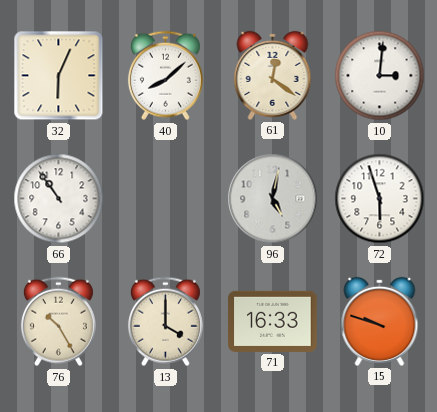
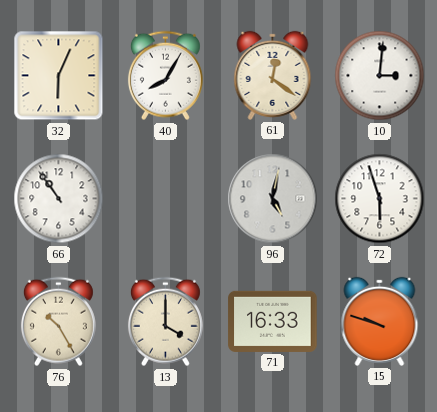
40: 8:08 -> 8:05
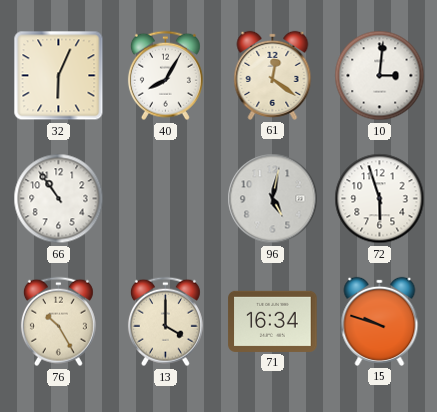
71: 16:33 -> 16:34
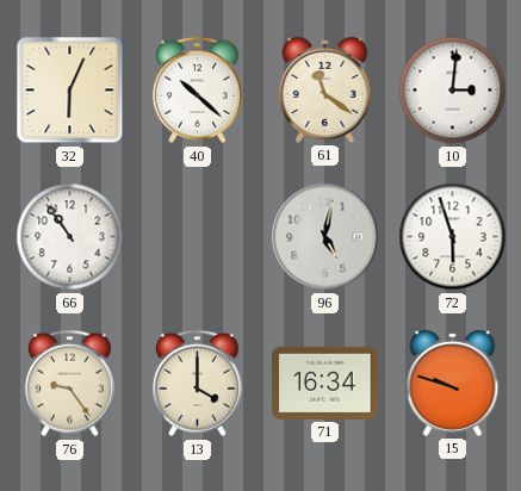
40: 8:05 -> 10:22
61: 12:21 -> 11:21
76: 10:25 -> 9:24
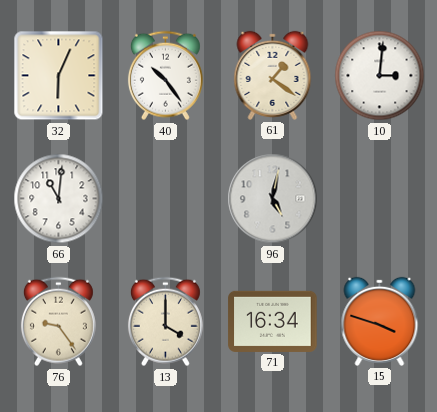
40: 10:22 -> 10:24
61: 11:21 -> 1:21
66: 10:54 -> 11:01
72: 5:57 -> none
15: 9:48 -> 3:48
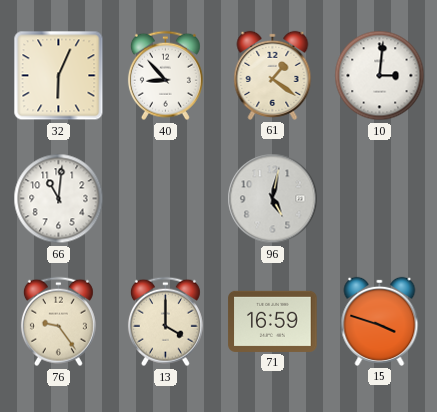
40: 10:24 -> 8:53
71: 16:34 -> 16:59
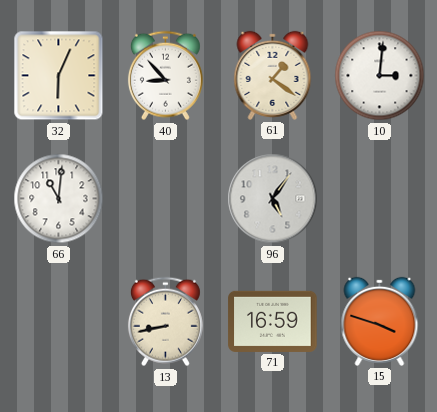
96: 5:02 -> 5:06
76: 9:24 -> none
13: 4:00 -> 8:43
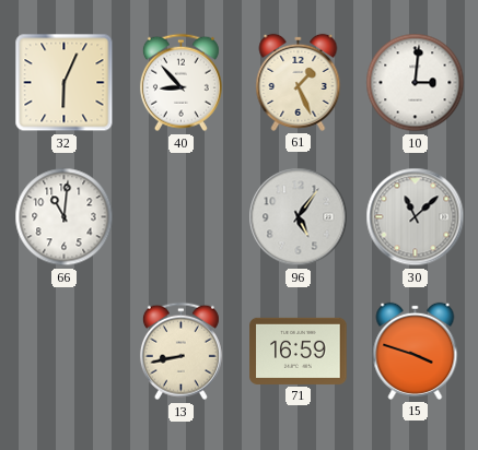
61: 1:21 -> 1:26
30: none -> 11:08
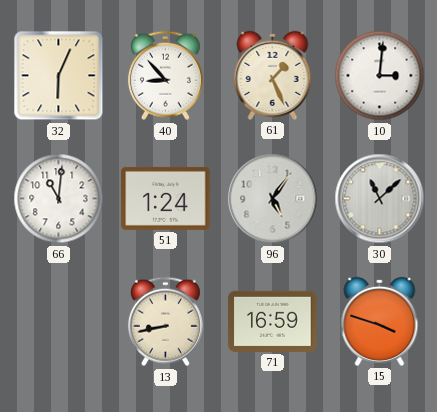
51: none -> 1:24
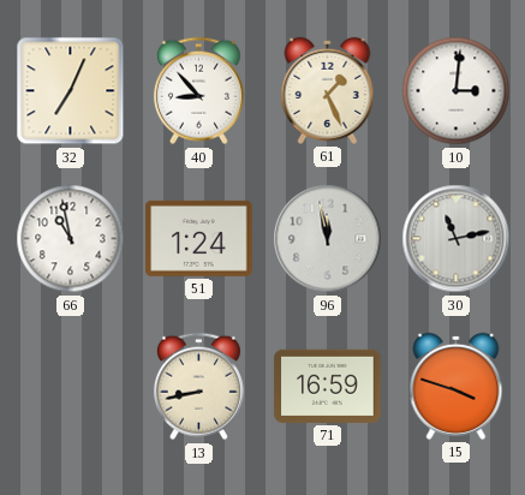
32: 6:04 -> 7:04
66: 11:01 -> 10:58
96: 5:06 -> 11:58
30: 11:08 -> 11:13
